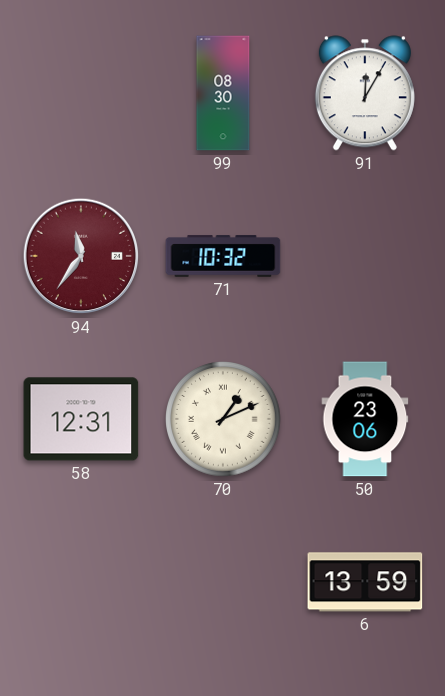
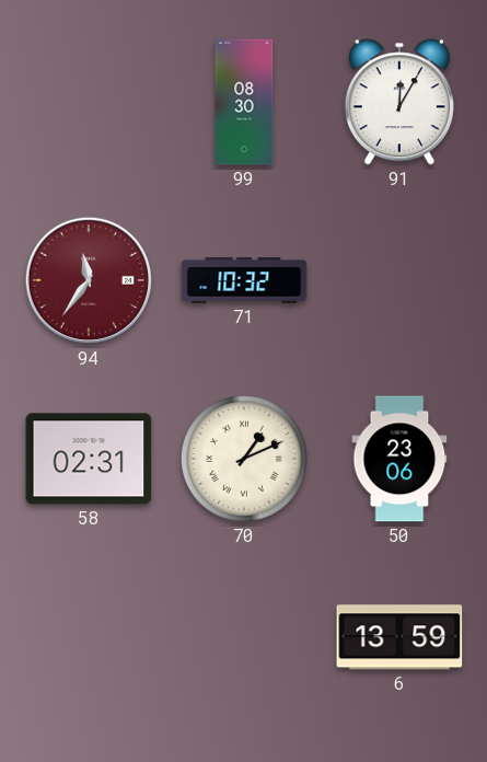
58: 12:31 -> 02:31
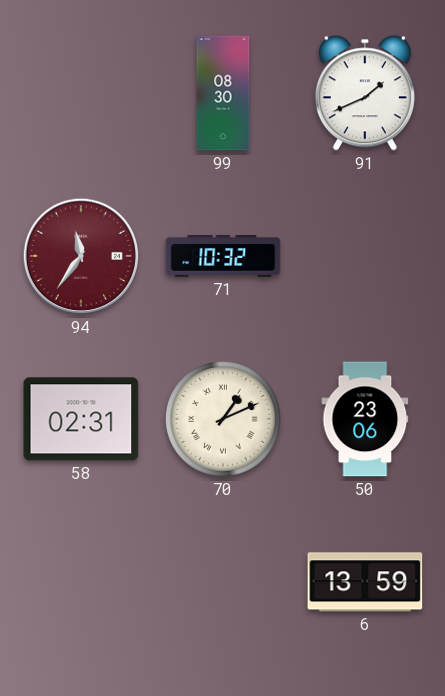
91: 12:05 -> 1:41
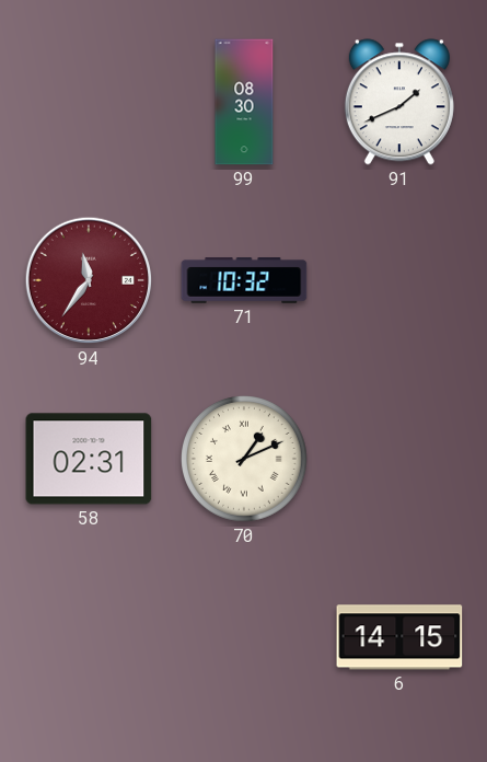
50: 23:06 -> none
6: 13:59 -> 14:15
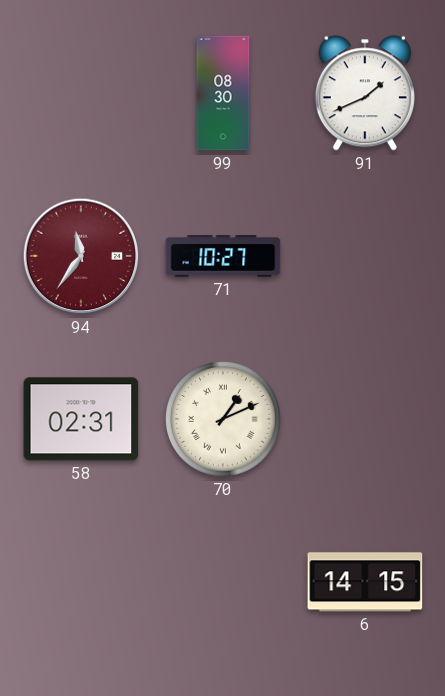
71: 10:32 -> 10:27
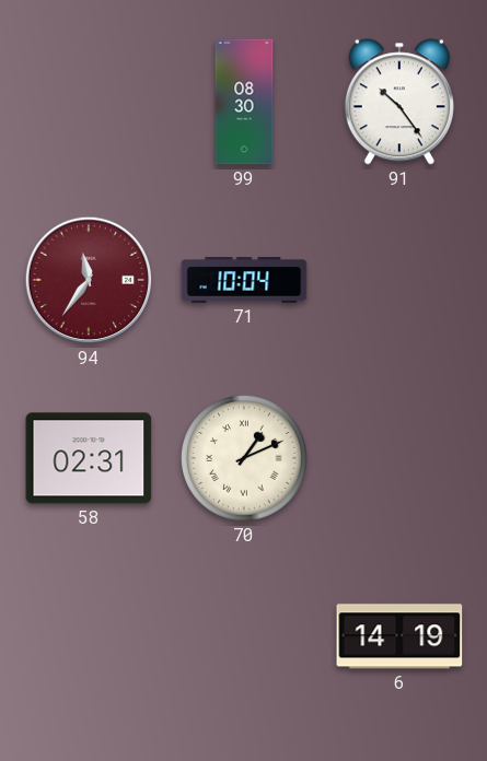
91: 1:41 -> 10:24
71: 10:27 -> 10:04
6: 14:15 -> 14:19
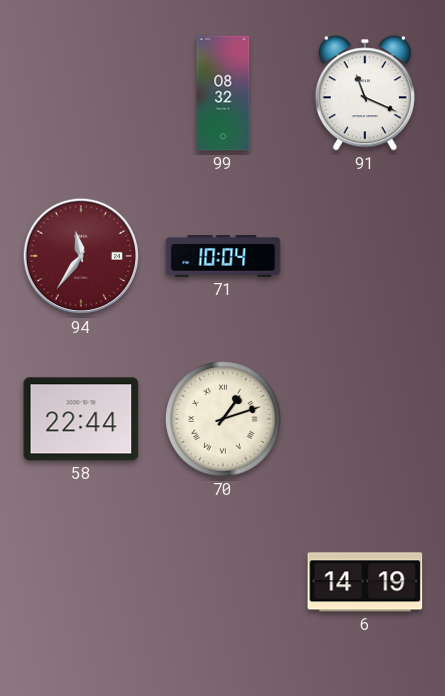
99: 08:30 -> 08:32
91: 10:24 -> 11:19
58: 02:31 -> 22:44
70: 1:11 -> 1:12
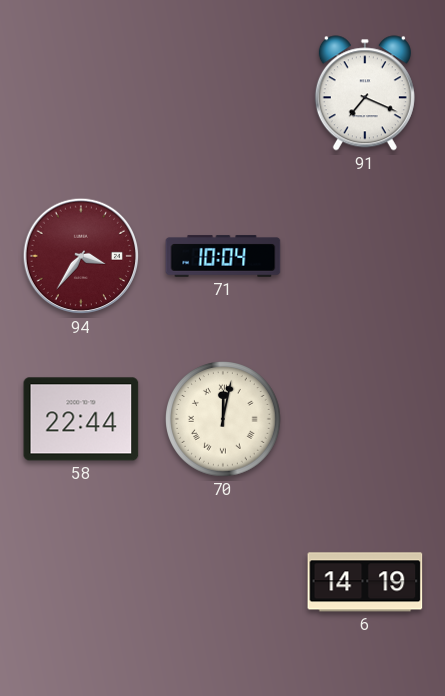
99: 08:32 -> none
91: 11:19 -> 7:19
94: 11:36 -> 3:36
70: 1:12 -> 12:02
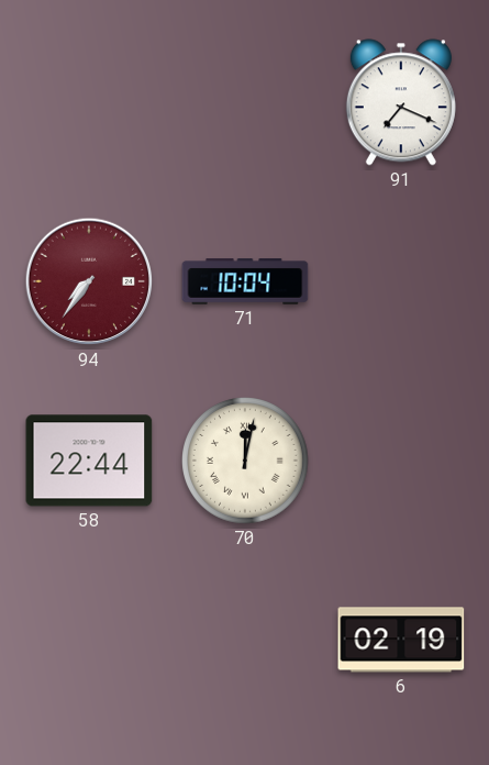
94: 3:36 -> 7:36
6: 14:19 -> 02:19
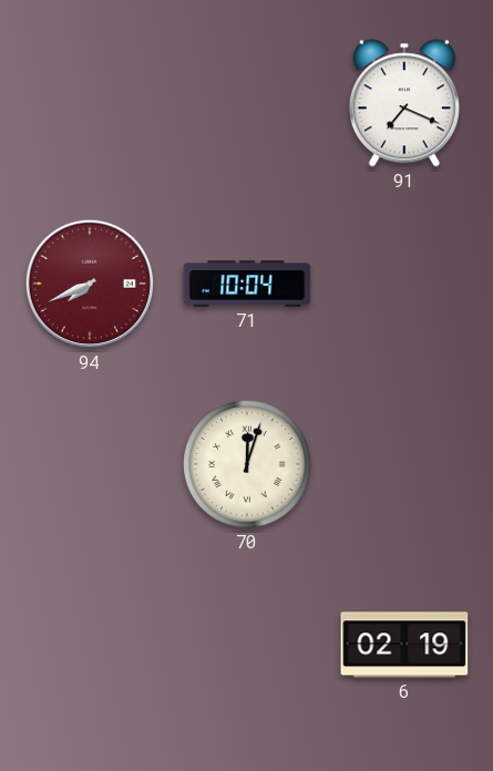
94: 7:36 -> 7:41
58: 22:44 -> none
70: 12:02 -> 12:03
